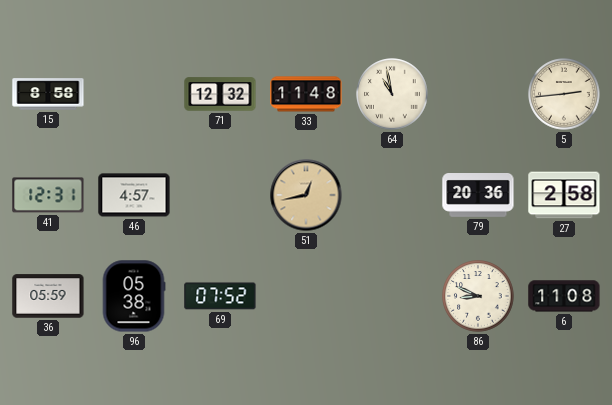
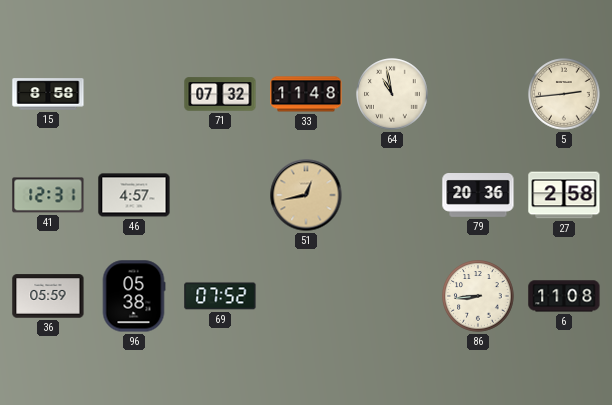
71: 12:32 -> 07:32
86: 8:49 -> 8:44
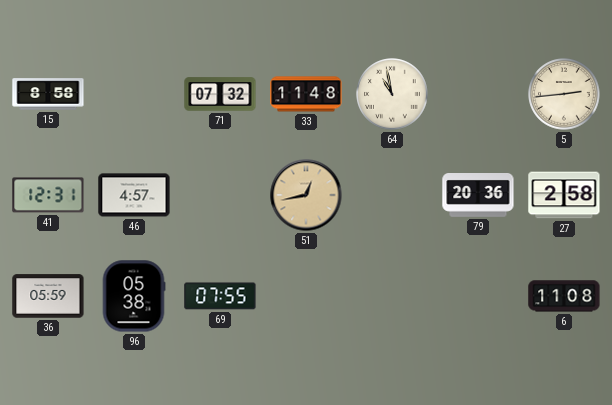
69: 07:52 -> 07:55
86: 8:44 -> none
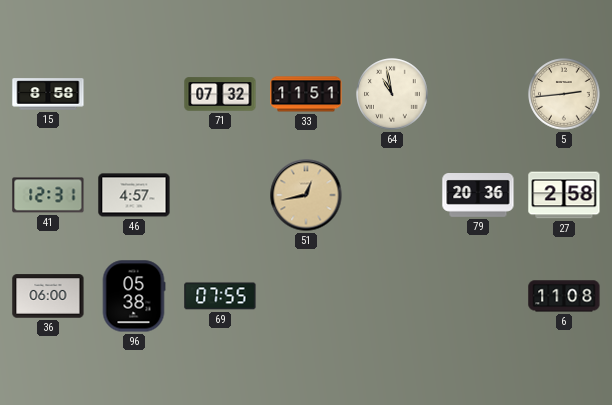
33: 11:48 -> 11:51
36: 05:59 -> 06:00
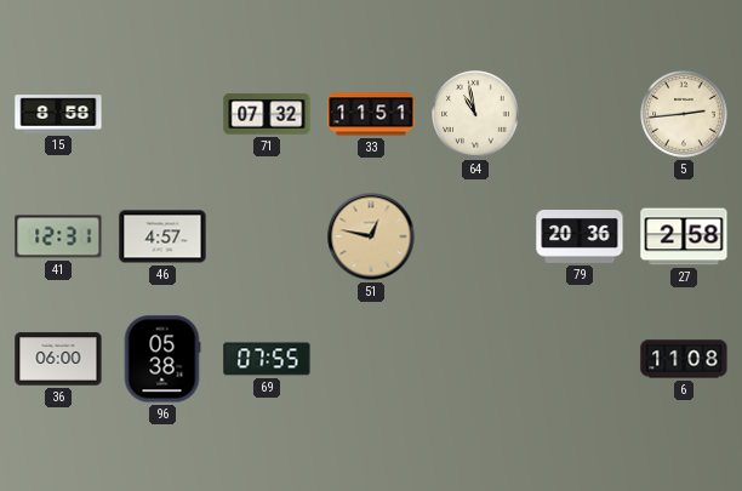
51: 12:43 -> 12:47
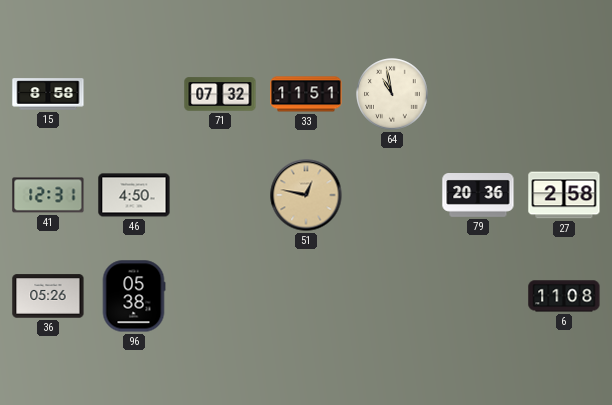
5: 2:44 -> none
46: 4:57 -> 4:50
36: 06:00 -> 05:26
69: 07:55 -> none
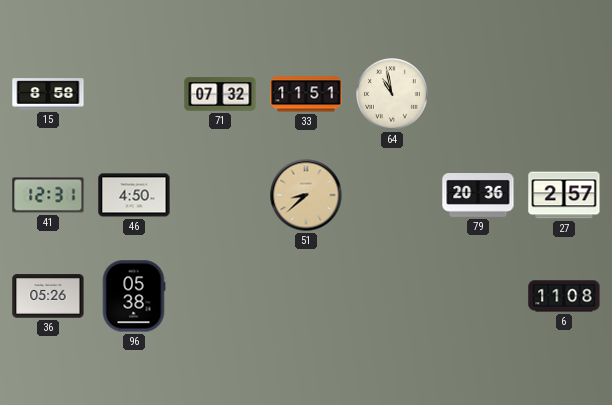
51: 12:47 -> 8:38
27: 2:58 -> 2:57
